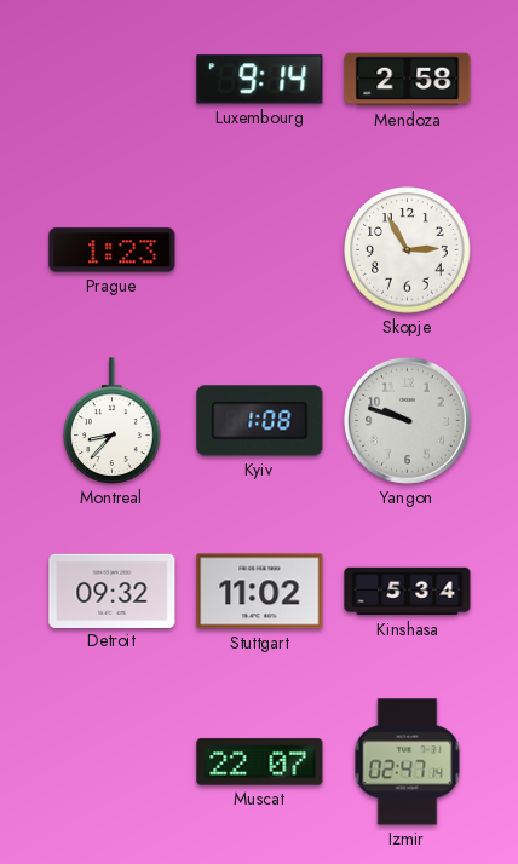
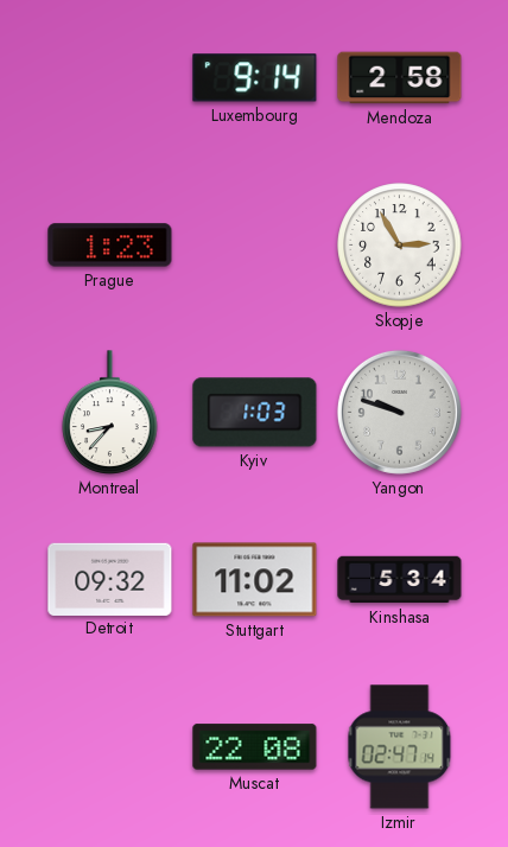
Kyiv: 1:08 -> 1:03
Muscat: 22:07 -> 22:08
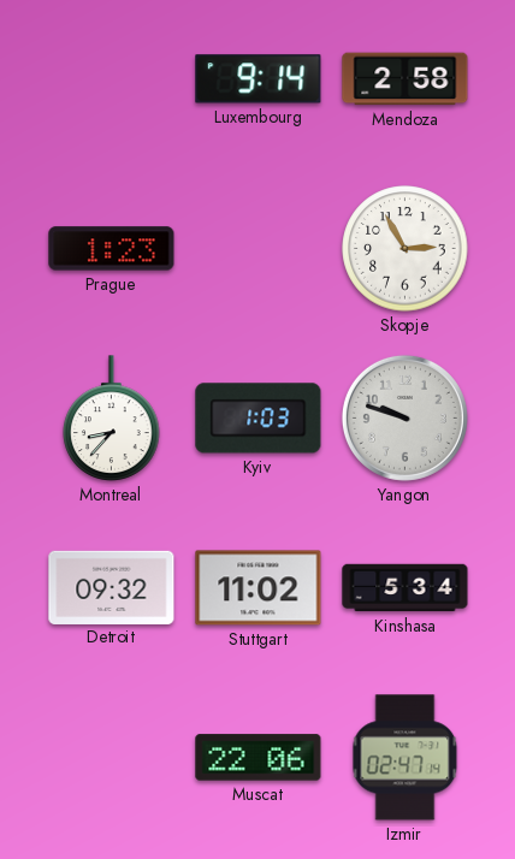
Muscat: 22:08 -> 22:06
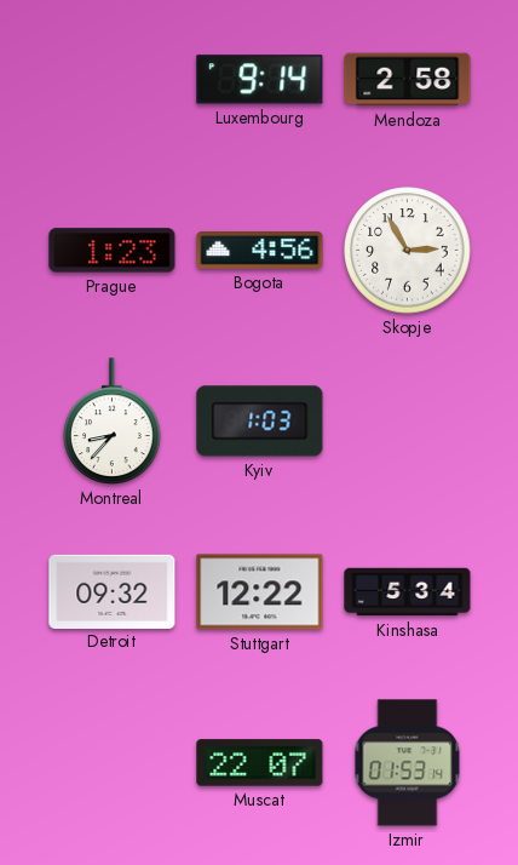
Bogota: none -> 4:56
Yangon: 9:48 -> none
Stuttgart: 11:02 -> 12:22
Muscat: 22:06 -> 22:07
Izmir: 02:47 -> 01:53
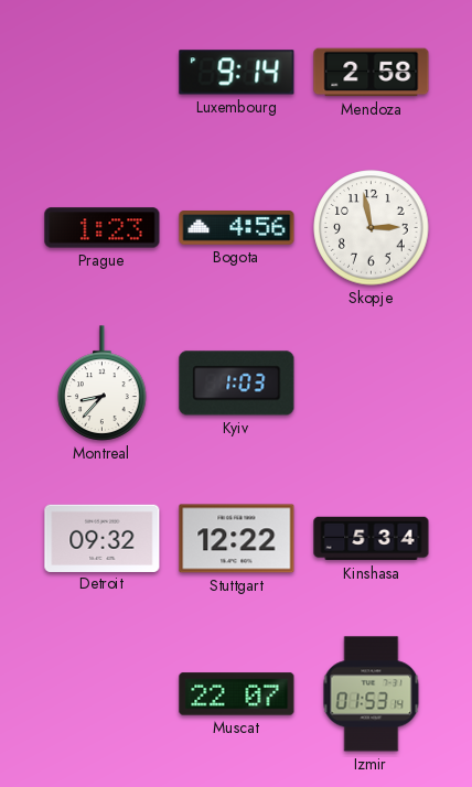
Skopje: 2:55 -> 2:58
